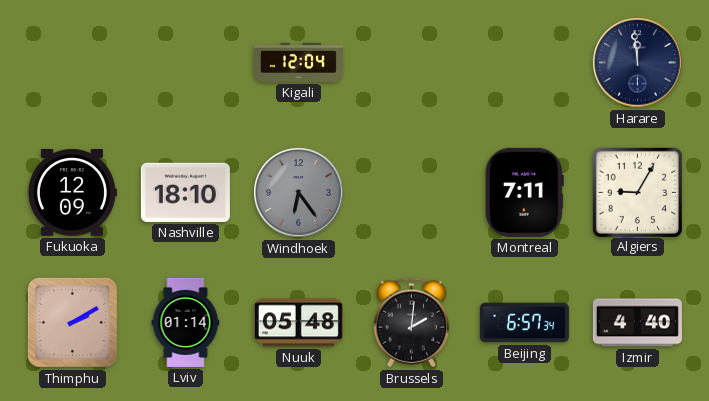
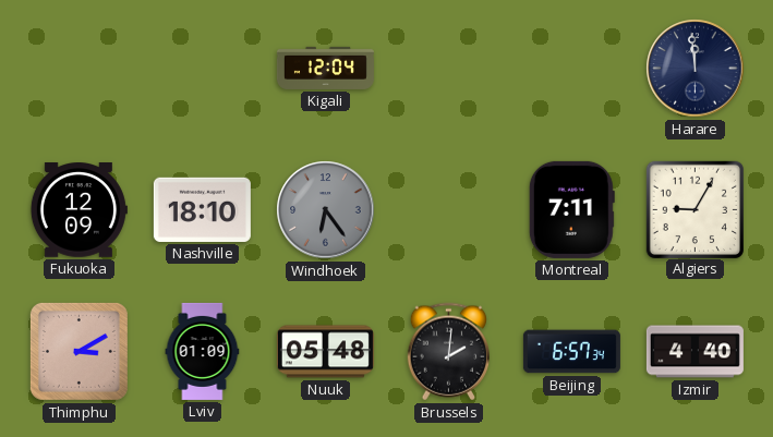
Thimphu: 2:10 -> 3:10
Lviv: 01:14 -> 01:09
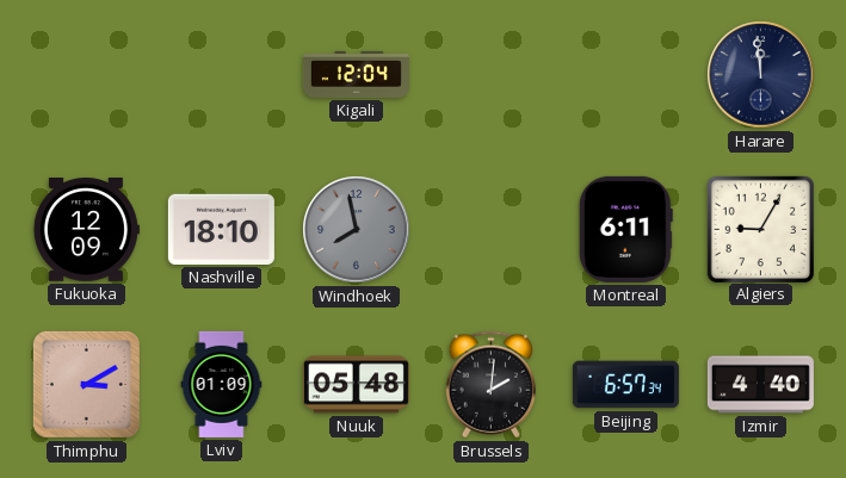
Windhoek: 6:24 -> 7:58
Montreal: 7:11 -> 6:11
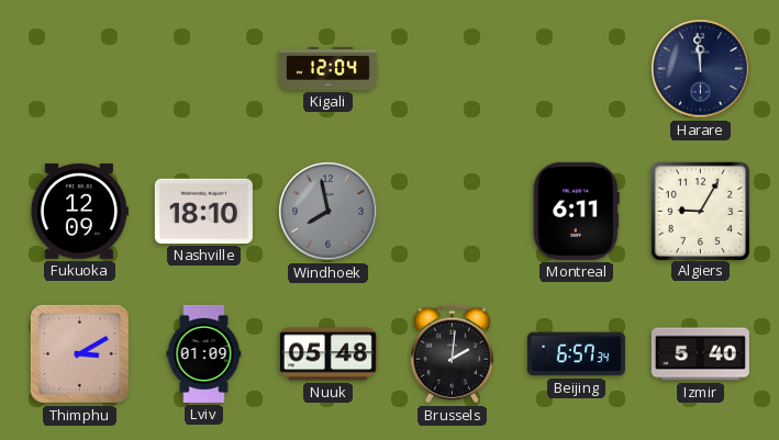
Izmir: 4:40 -> 5:40
